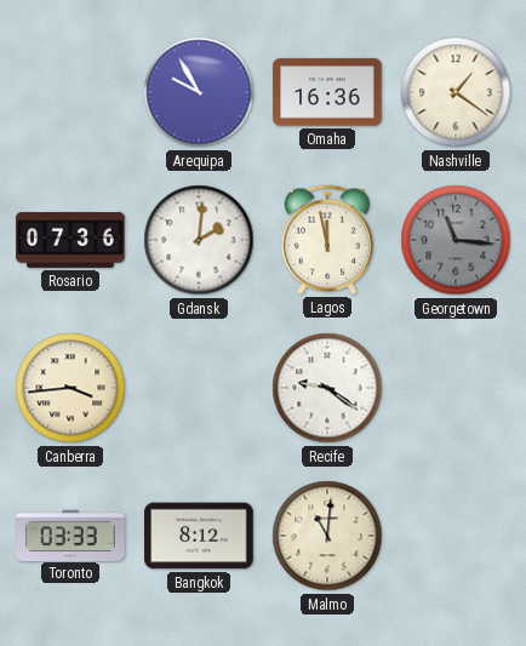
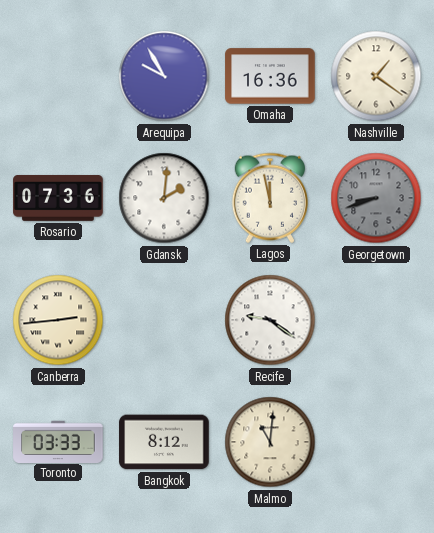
Georgetown: 11:16 -> 8:42
Canberra: 3:44 -> 2:44
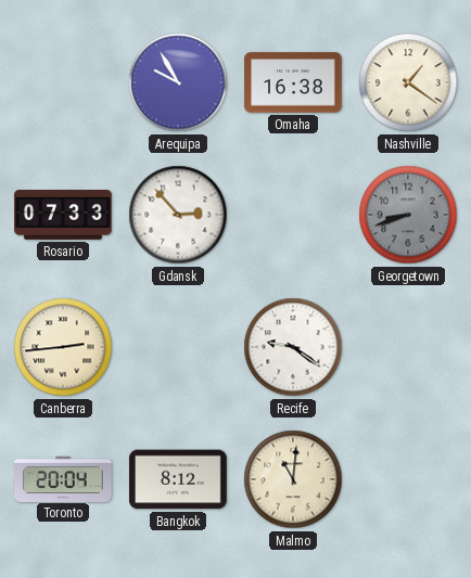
Omaha: 16:36 -> 16:38
Rosario: 07:36 -> 07:33
Gdansk: 2:01 -> 2:53
Lagos: 11:58 -> none
Toronto: 03:33 -> 20:04
